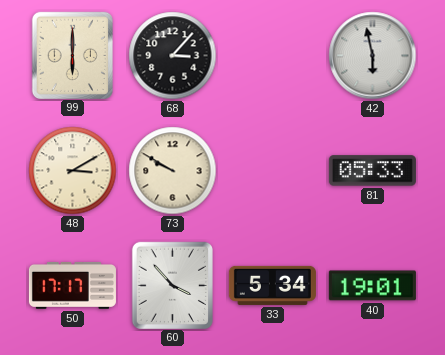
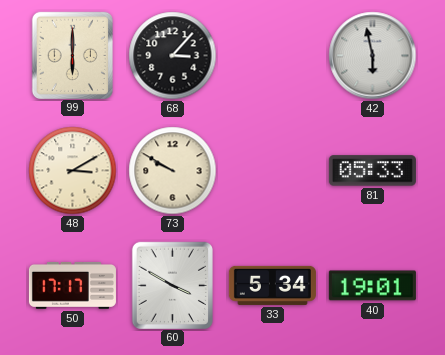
60: 3:53 -> 3:50
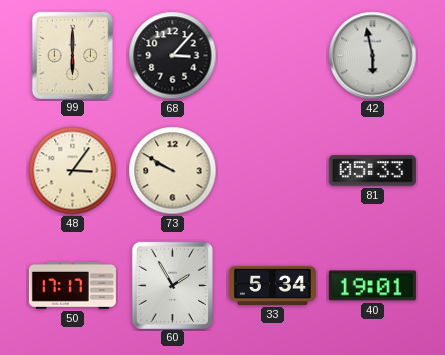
48: 3:10 -> 3:06
60: 3:50 -> 1:55
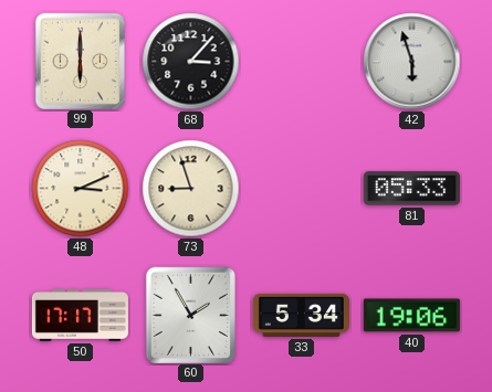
42: 5:58 -> 5:57
48: 3:06 -> 3:11
73: 9:50 -> 8:57
40: 19:01 -> 19:06
